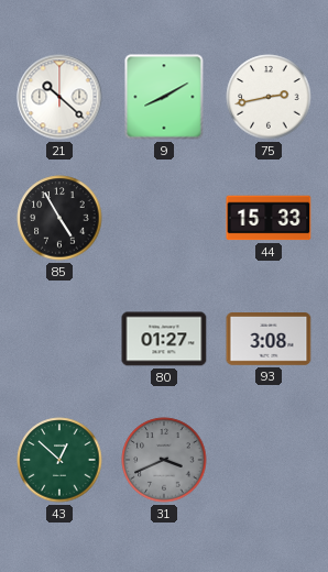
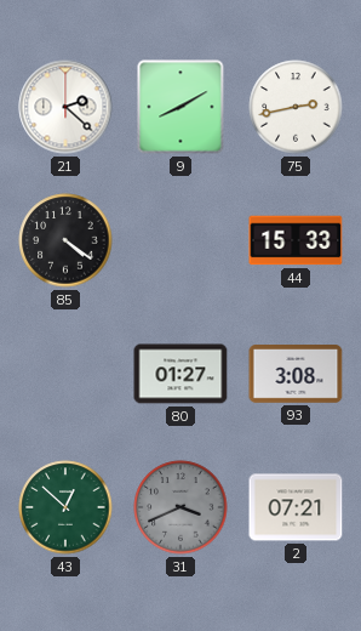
21: 10:22 -> 2:22
85: 4:55 -> 4:21
2: none -> 07:21
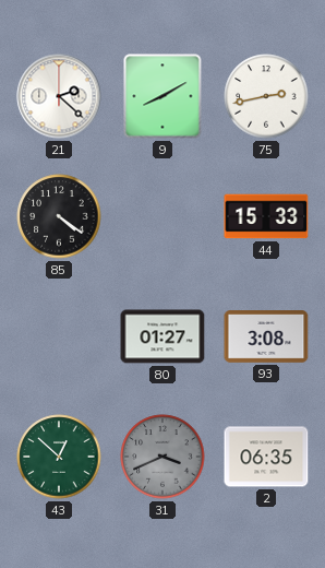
2: 07:21 -> 06:35
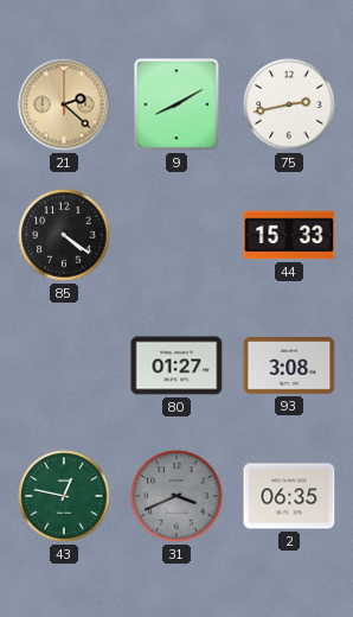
21 dial: white -> champagne
43: 12:52 -> 12:47
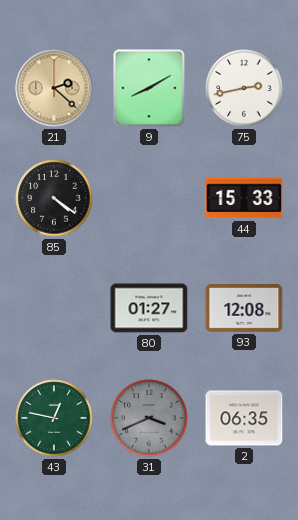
93: 3:08 -> 12:08
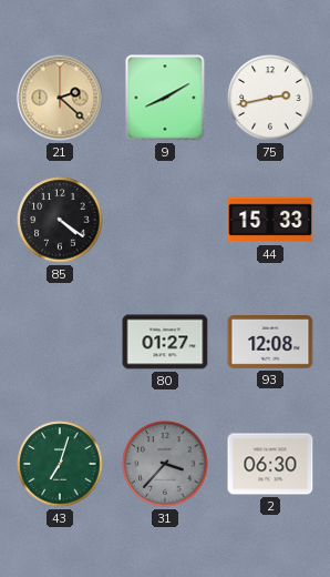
43: 12:47 -> 7:03
31: 3:41 -> 3:37
2: 06:35 -> 06:30
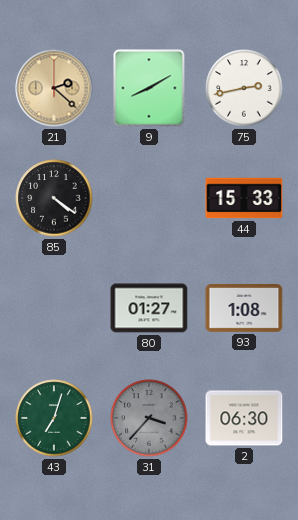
93: 12:08 -> 1:08
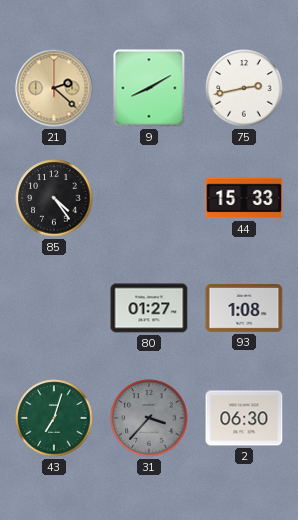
85: 4:21 -> 4:24
